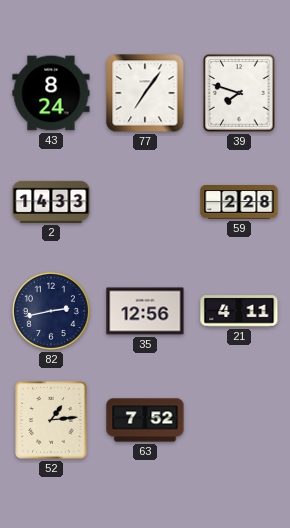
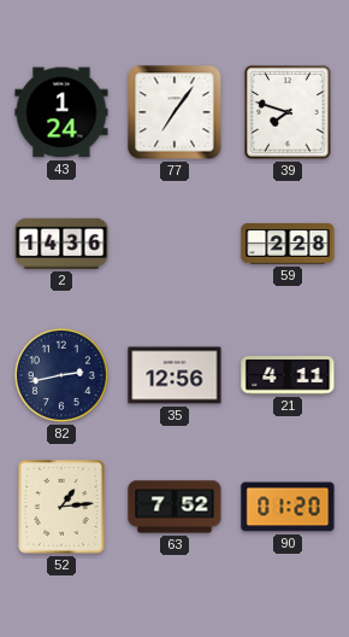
43: 8:24 -> 1:24
2: 14:33 -> 14:36
90: none -> 01:20
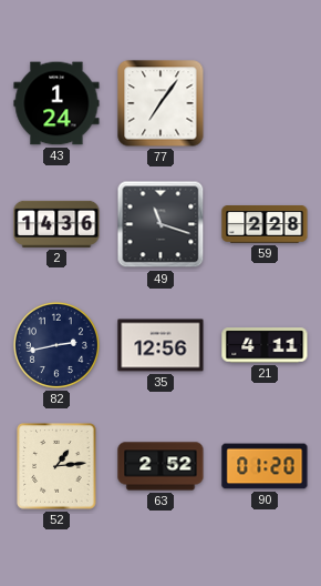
39: 7:48 -> none
49: none -> 11:18
63: 7:52 -> 2:52
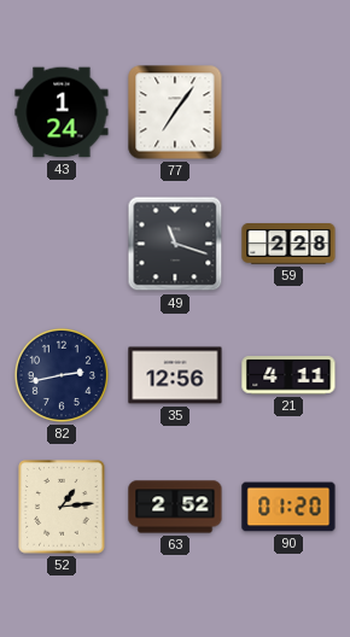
2: 14:36 -> none
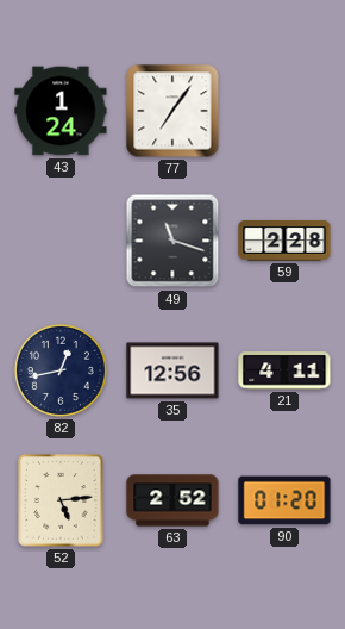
82: 2:43 -> 12:43
52: 1:14 -> 5:14
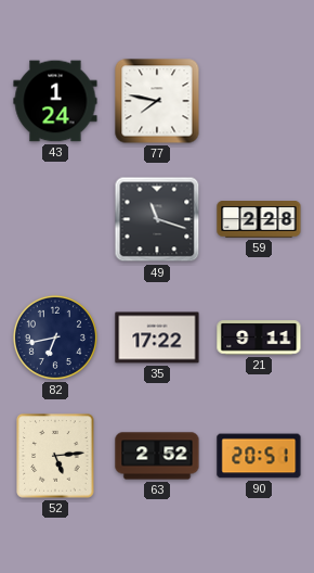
77: 7:06 -> 7:47
82: 12:43 -> 6:43
35: 12:56 -> 17:22
21: 4:11 -> 9:11
90: 01:20 -> 20:51
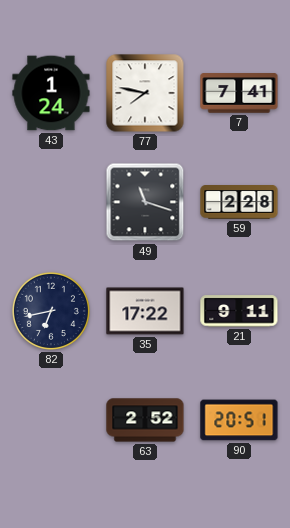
7: none -> 7:41
52: 5:14 -> none
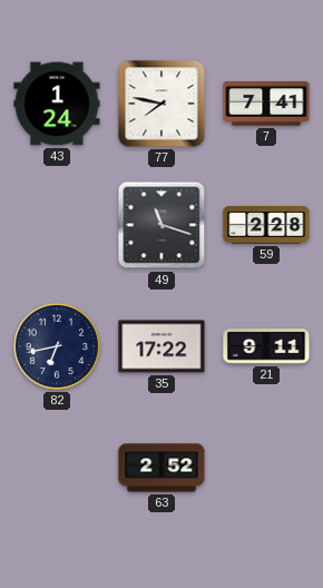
90: 20:51 -> none
